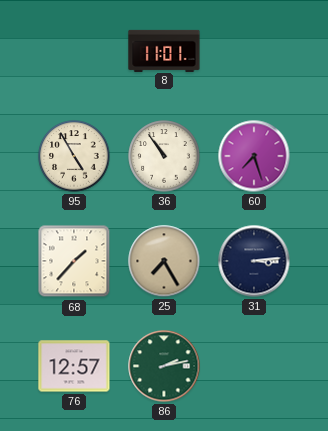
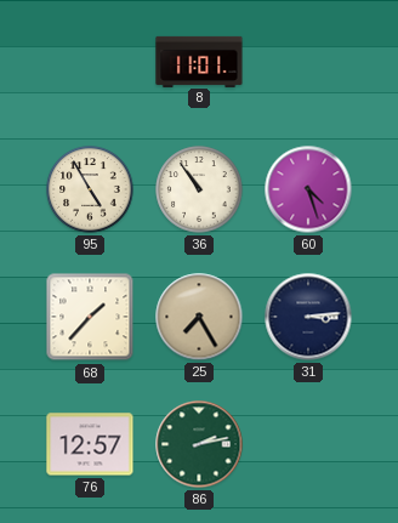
60: 7:27 -> 4:27
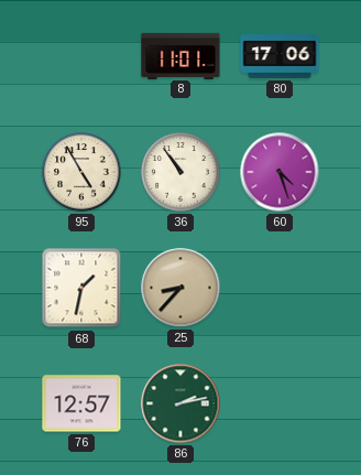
80: none -> 17:06
68: 1:37 -> 1:32
25: 7:25 -> 8:37
31: 3:14 -> none
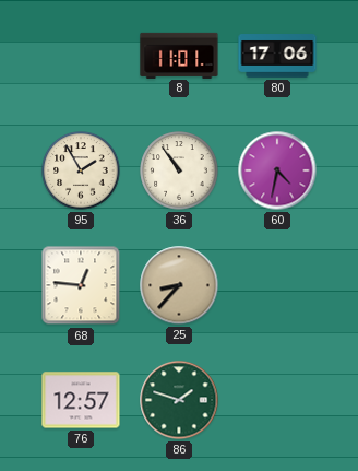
95: 4:55 -> 1:55
60: 4:27 -> 4:32
68: 1:32 -> 12:46
86: 2:13 -> 1:48
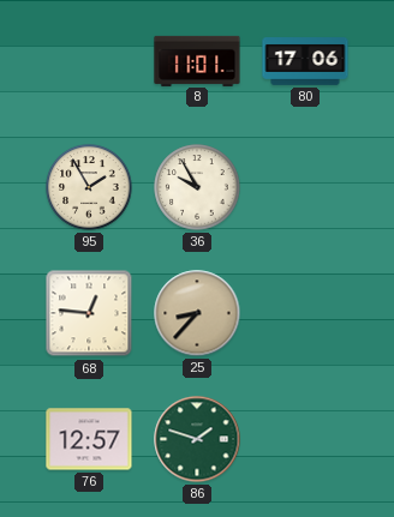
36: 10:54 -> 9:55
60: 4:32 -> none
